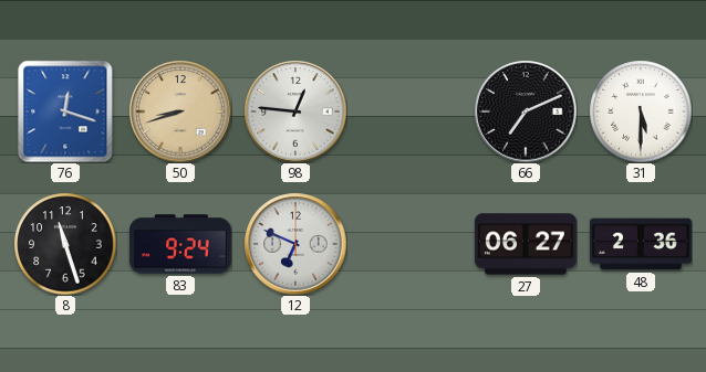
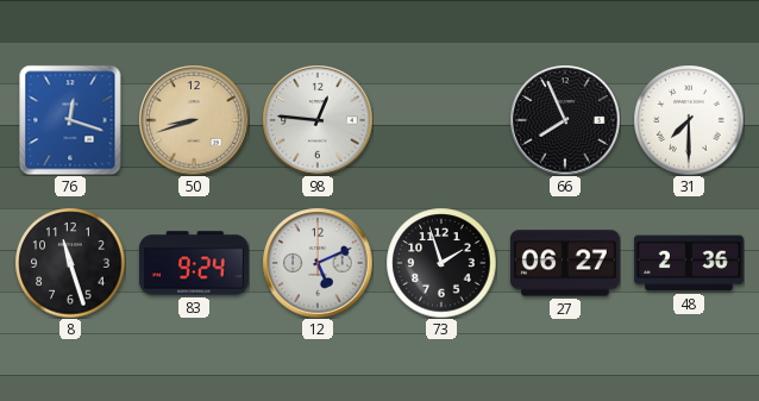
66: 7:11 -> 7:56
31: 5:30 -> 7:30
12: 6:49 -> 5:11
73: none -> 1:57
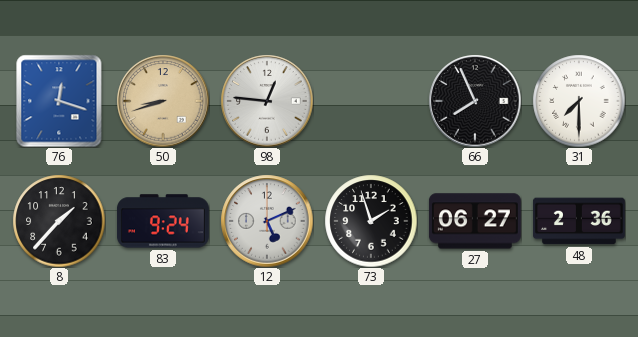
8: 11:27 -> 1:37
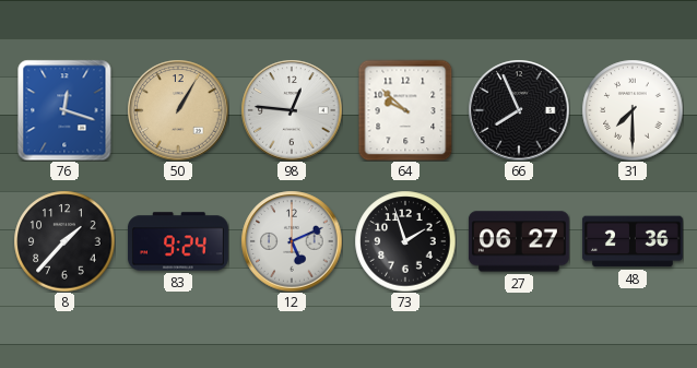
50: 8:42 -> 1:05
64: none -> 9:52
